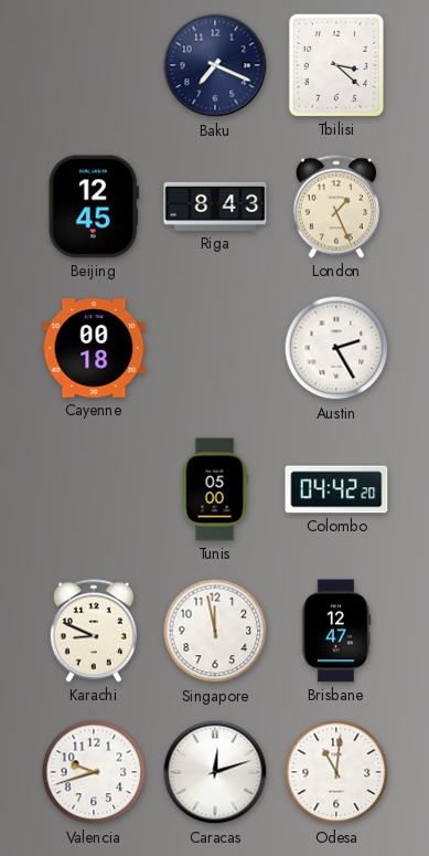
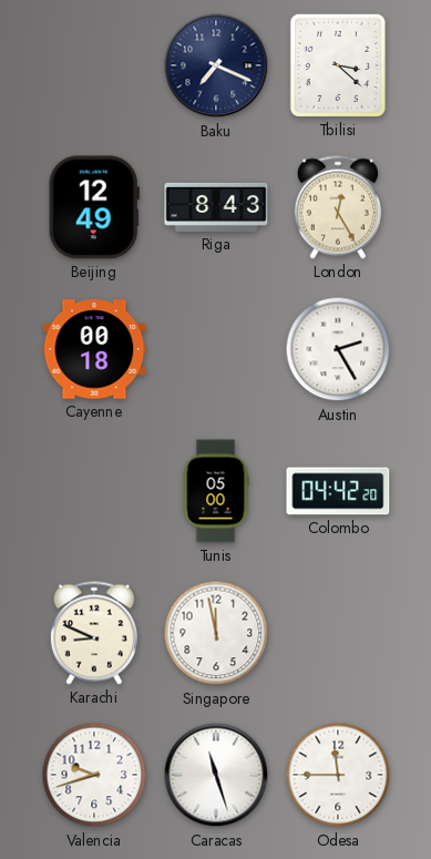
Beijing: 12:45 -> 12:49
London: 1:26 -> 12:25
Brisbane: 12:47 -> none
Caracas: 12:12 -> 11:27
Odesa: 11:01 -> 11:45
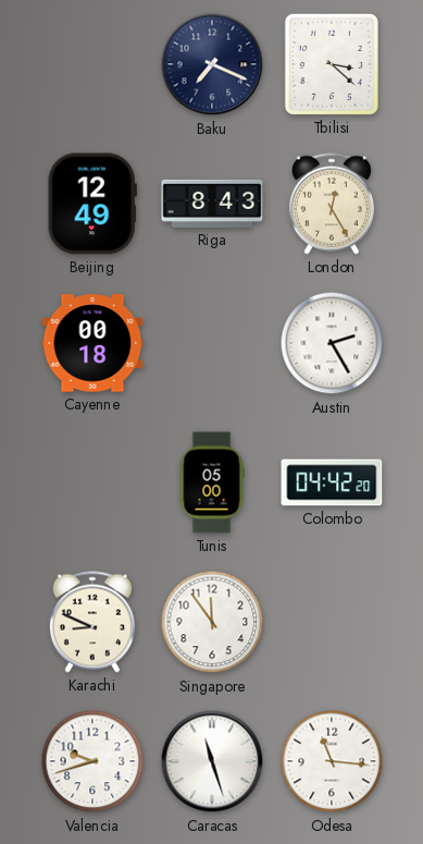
Singapore: 11:58 -> 11:54
Odesa: 11:45 -> 11:16
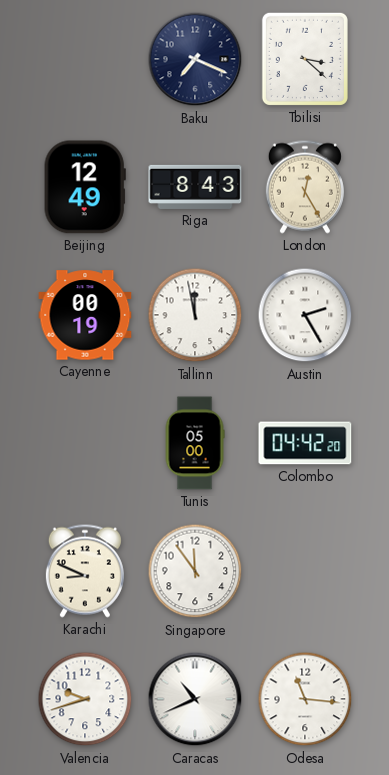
Cayenne: 00:18 -> 00:19
Tallinn: none -> 11:58
Caracas: 11:27 -> 10:41
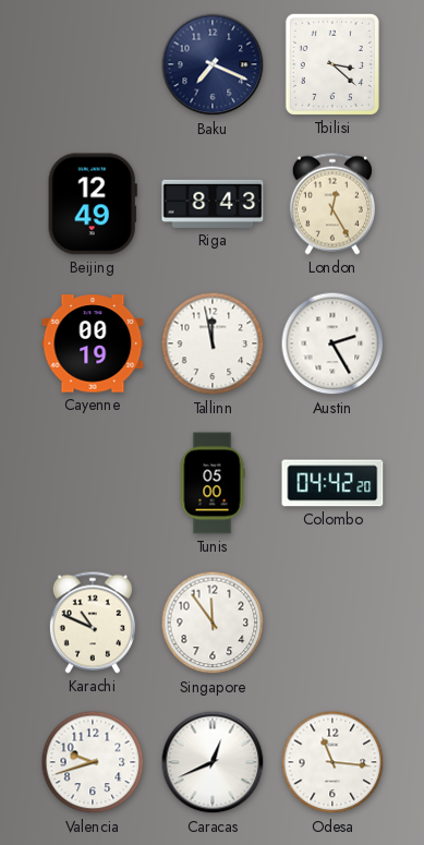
Karachi: 8:49 -> 10:49
Caracas: 10:41 -> 12:41
